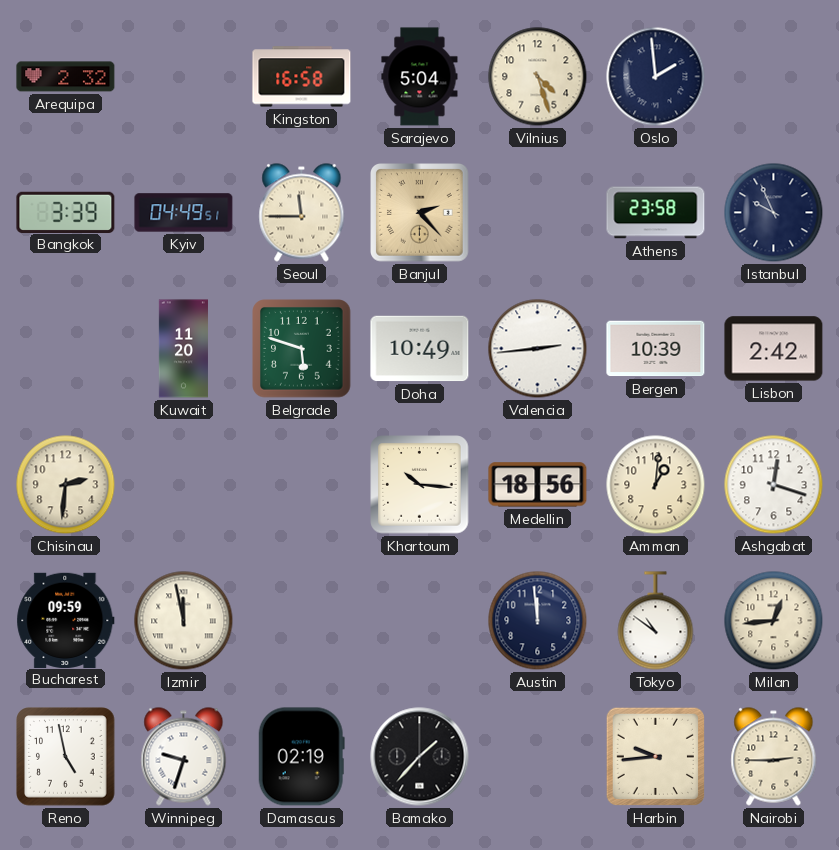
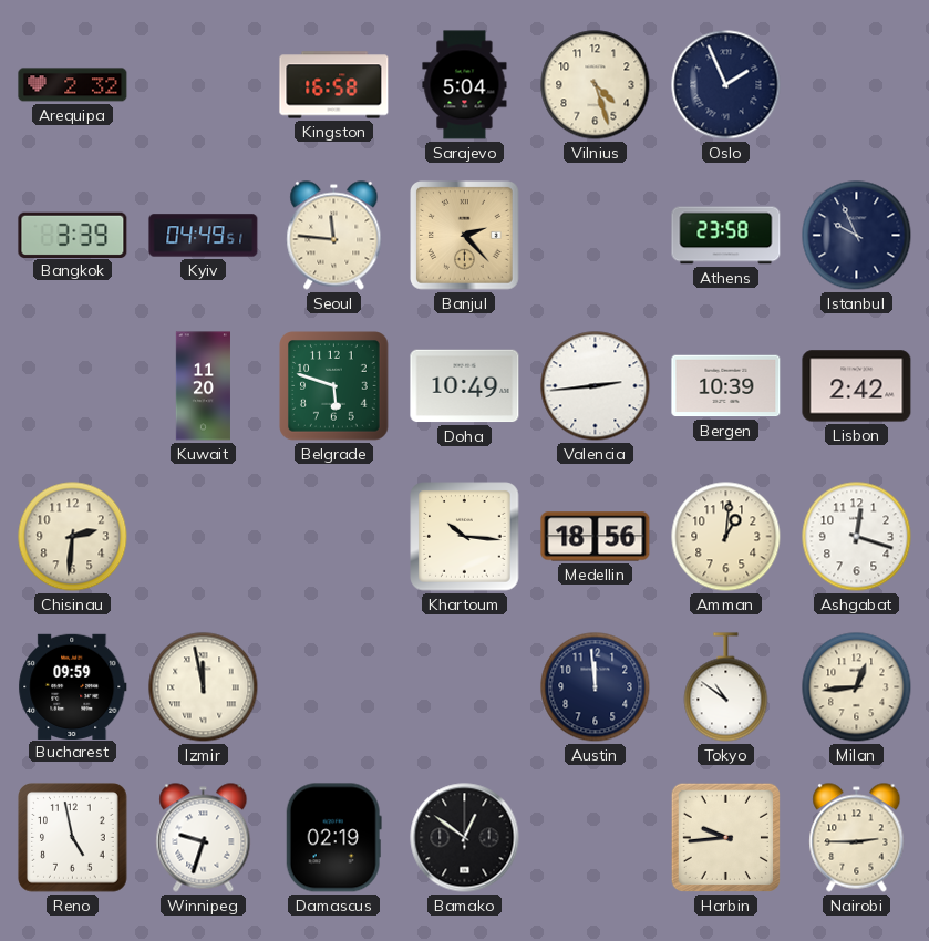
Oslo: 1:59 -> 1:56
Seoul: 11:45 -> 11:46
Bamako: 1:37 -> 12:51
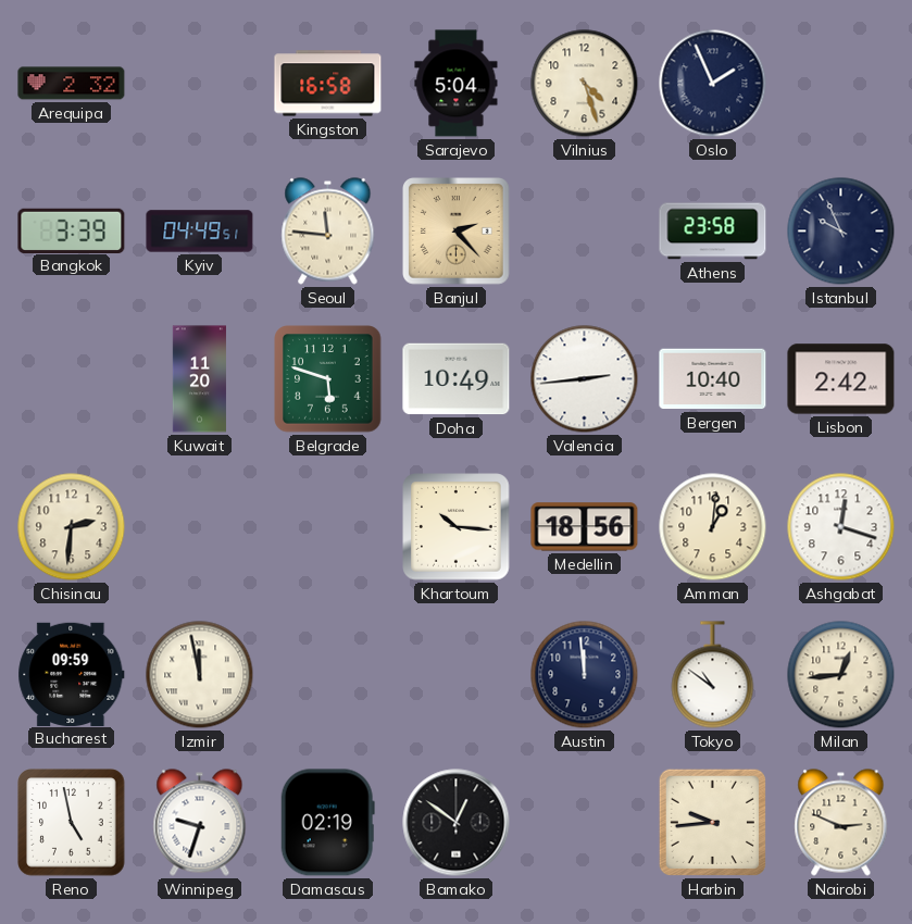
Bergen: 10:39 -> 10:40
Nairobi: 2:45 -> 2:49
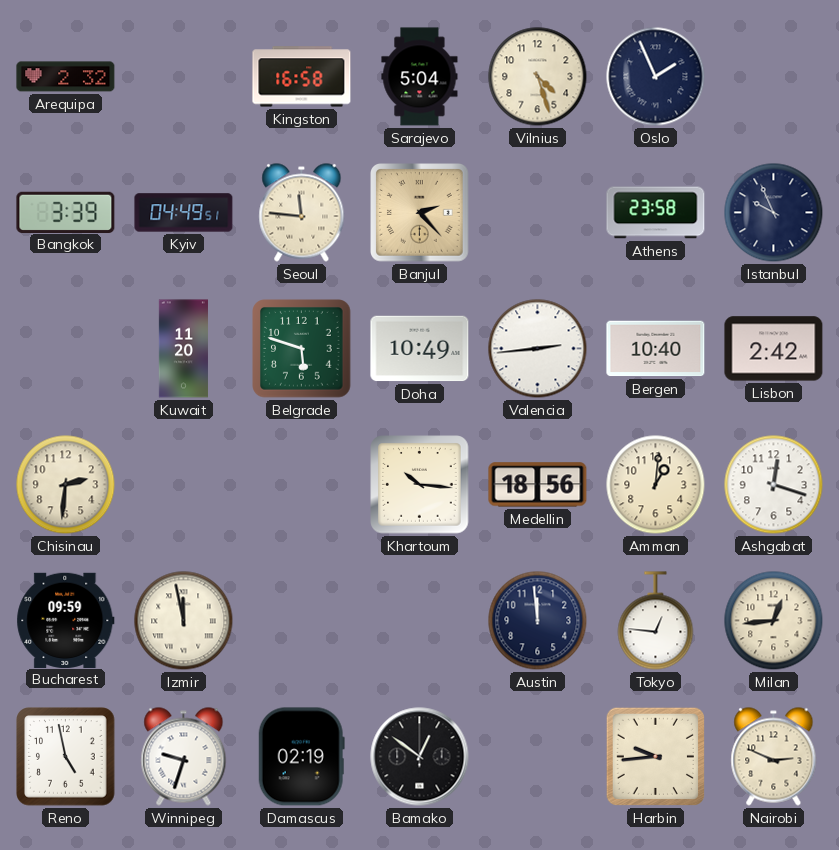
Tokyo: 10:51 -> 12:46
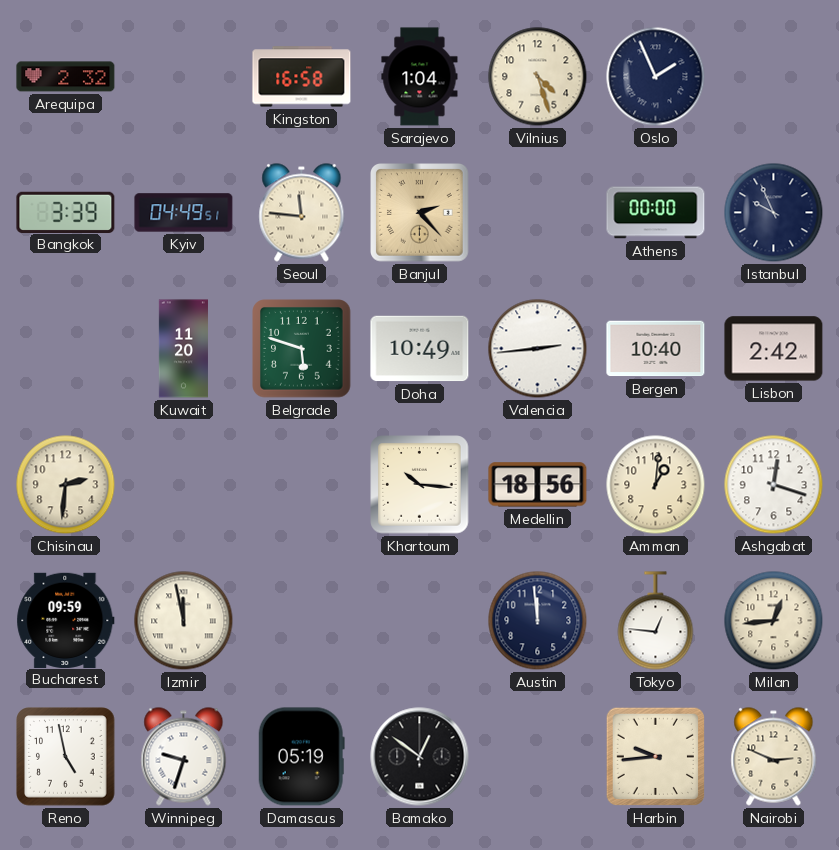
Sarajevo: 5:04 -> 1:04
Athens: 23:58 -> 00:00
Damascus: 02:19 -> 05:19
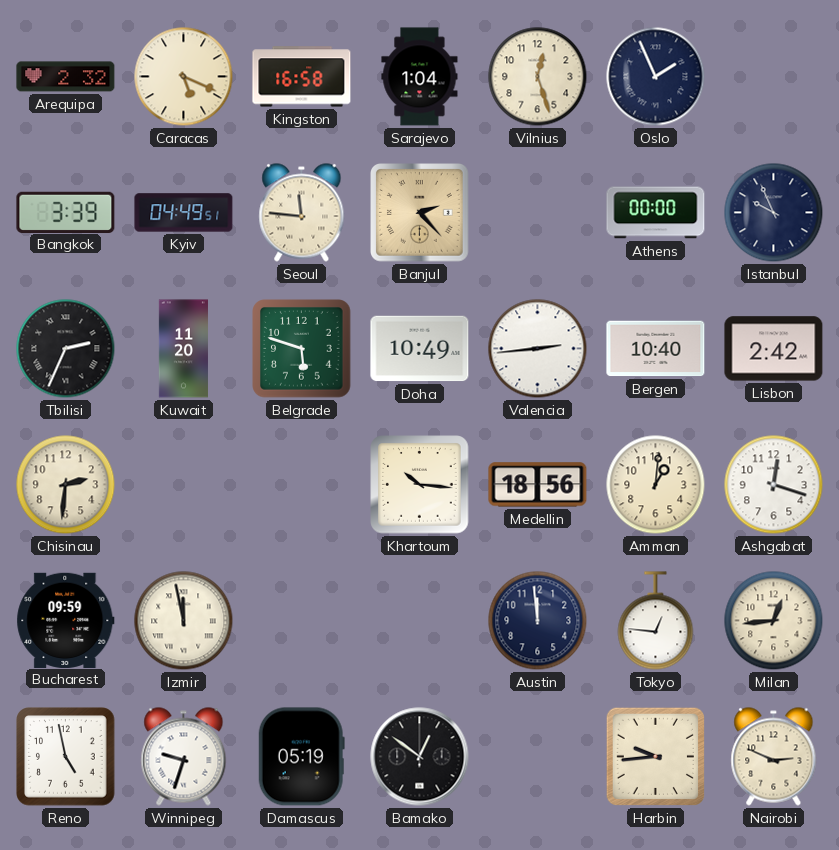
Caracas: none -> 5:19
Vilnius: 4:27 -> 12:27
Tbilisi: none -> 2:34
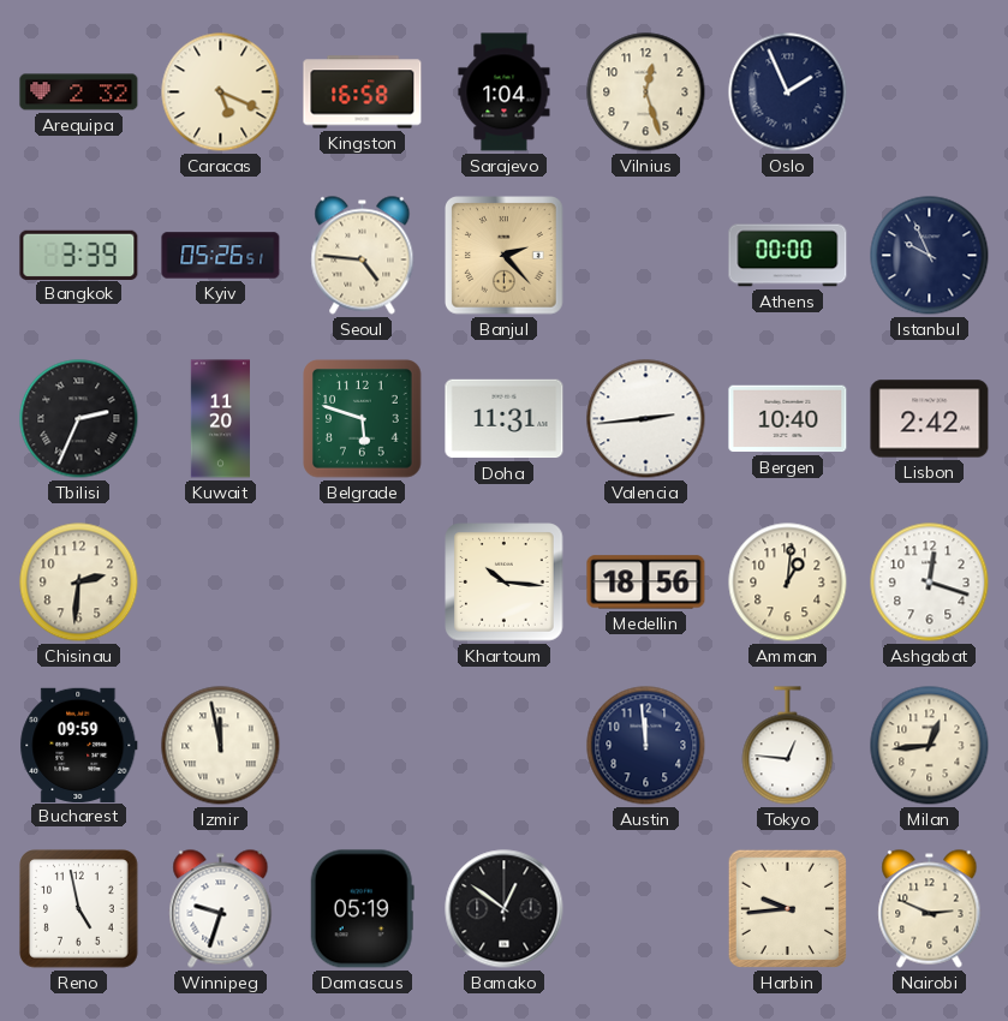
Kyiv: 04:49 -> 05:26
Seoul: 11:46 -> 4:46
Doha: 10:49 -> 11:31
